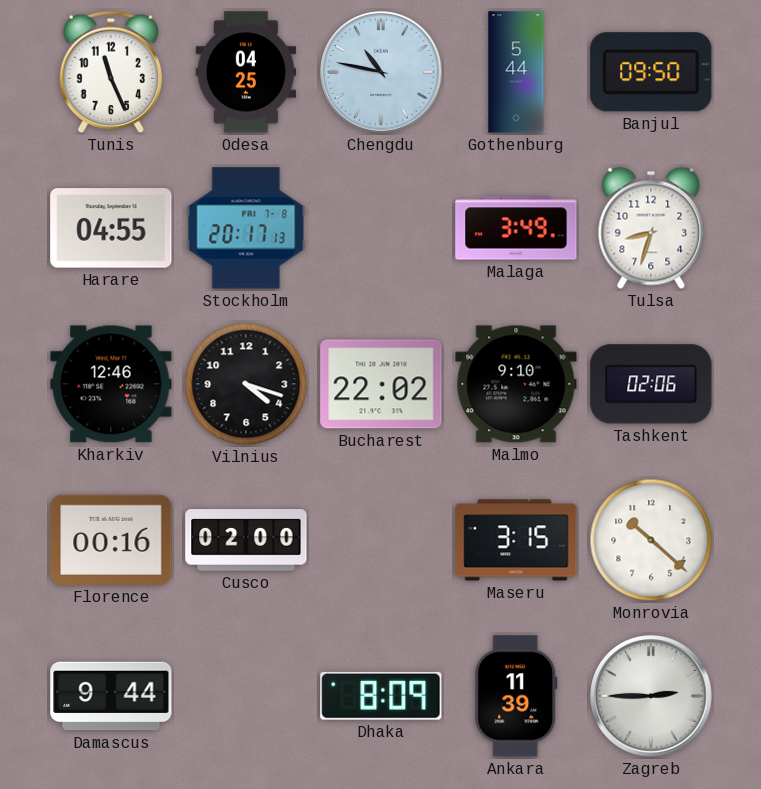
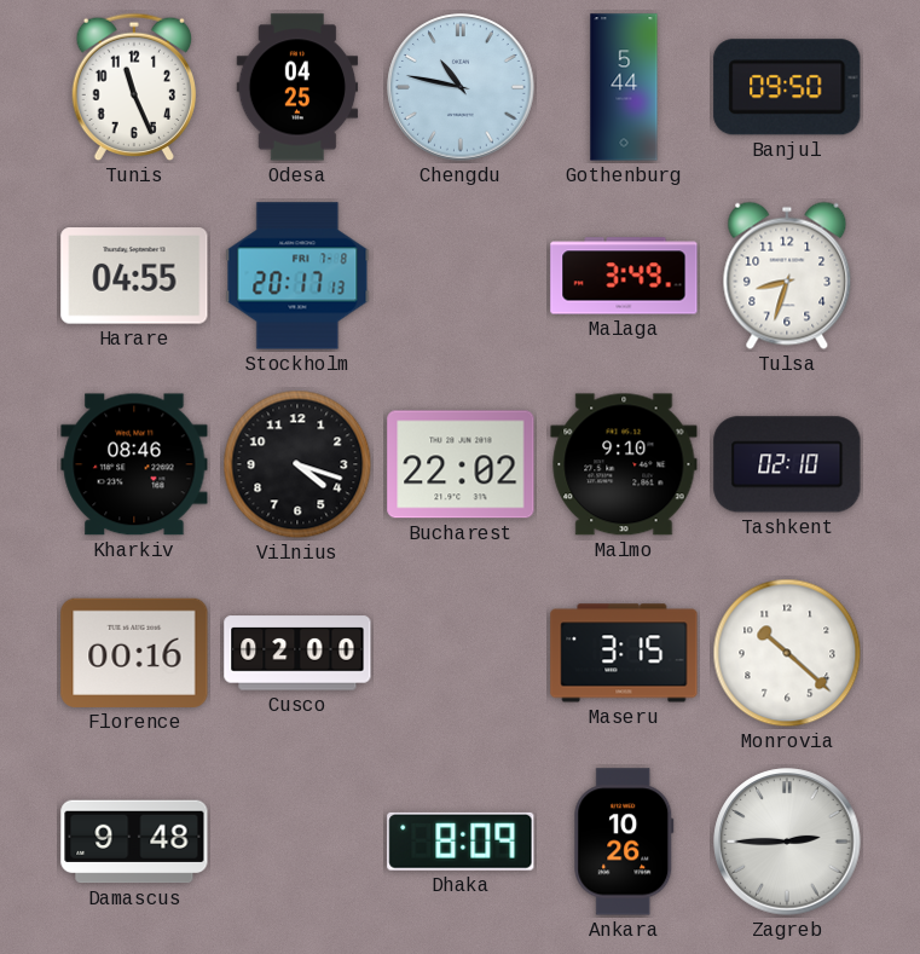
Kharkiv: 12:46 -> 08:46
Tashkent: 02:06 -> 02:10
Damascus: 9:44 -> 9:48
Ankara: 11:39 -> 10:26
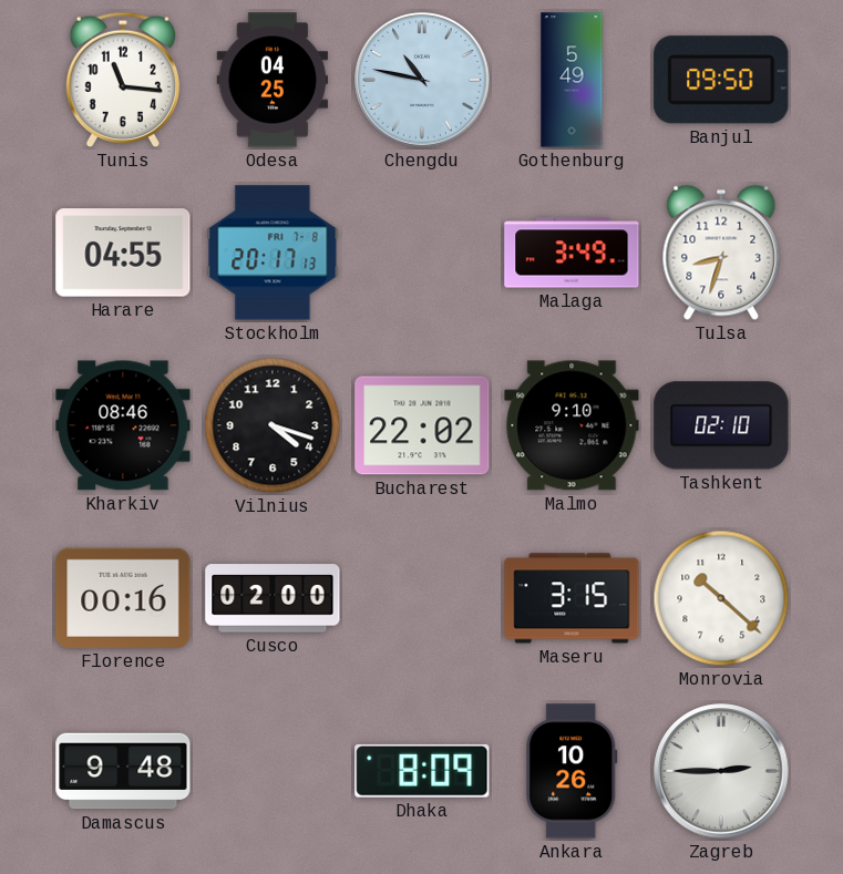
Tunis: 11:26 -> 11:16
Gothenburg: 5:44 -> 5:49
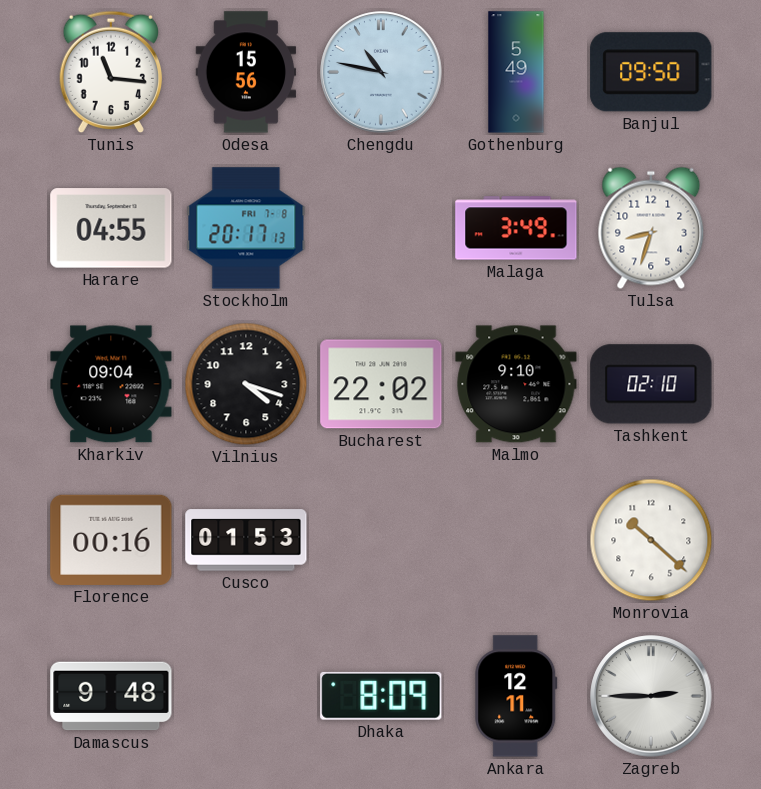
Odesa: 04:25 -> 15:56
Kharkiv: 08:46 -> 09:04
Cusco: 02:00 -> 01:53
Maseru: 3:15 -> none
Ankara: 10:26 -> 12:11
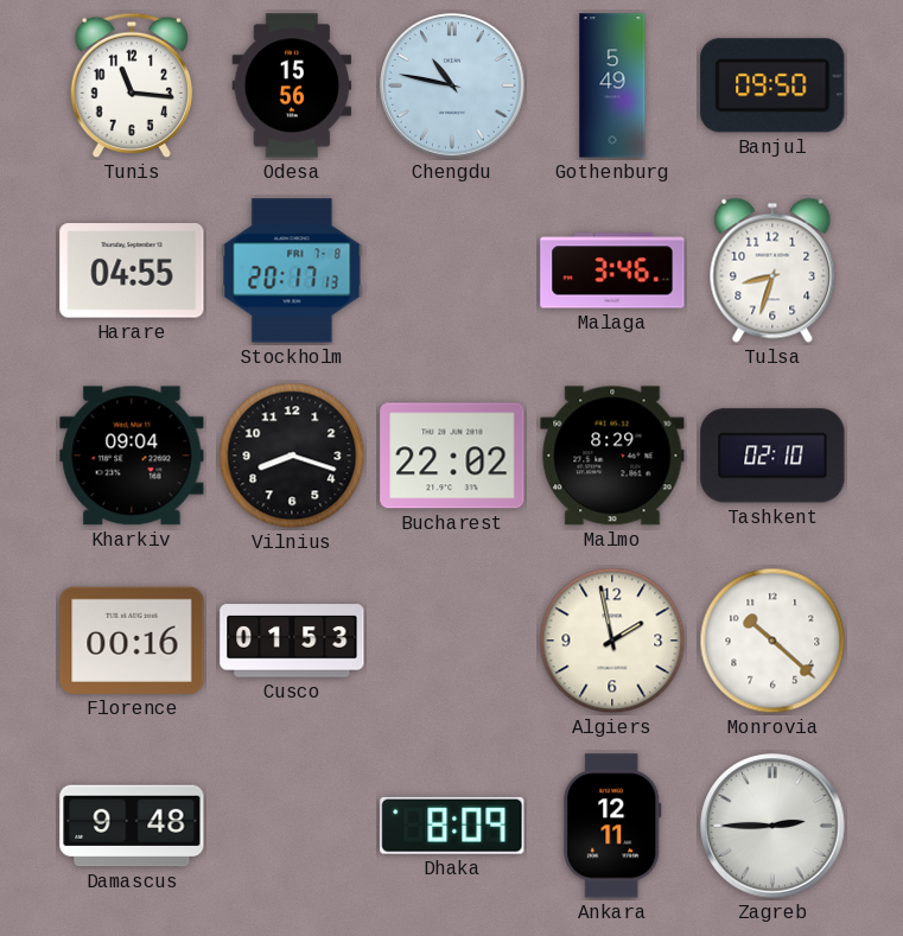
Malaga: 3:49 -> 3:46
Vilnius: 4:18 -> 8:18
Malmo: 9:10 -> 8:29
Algiers: none -> 1:58
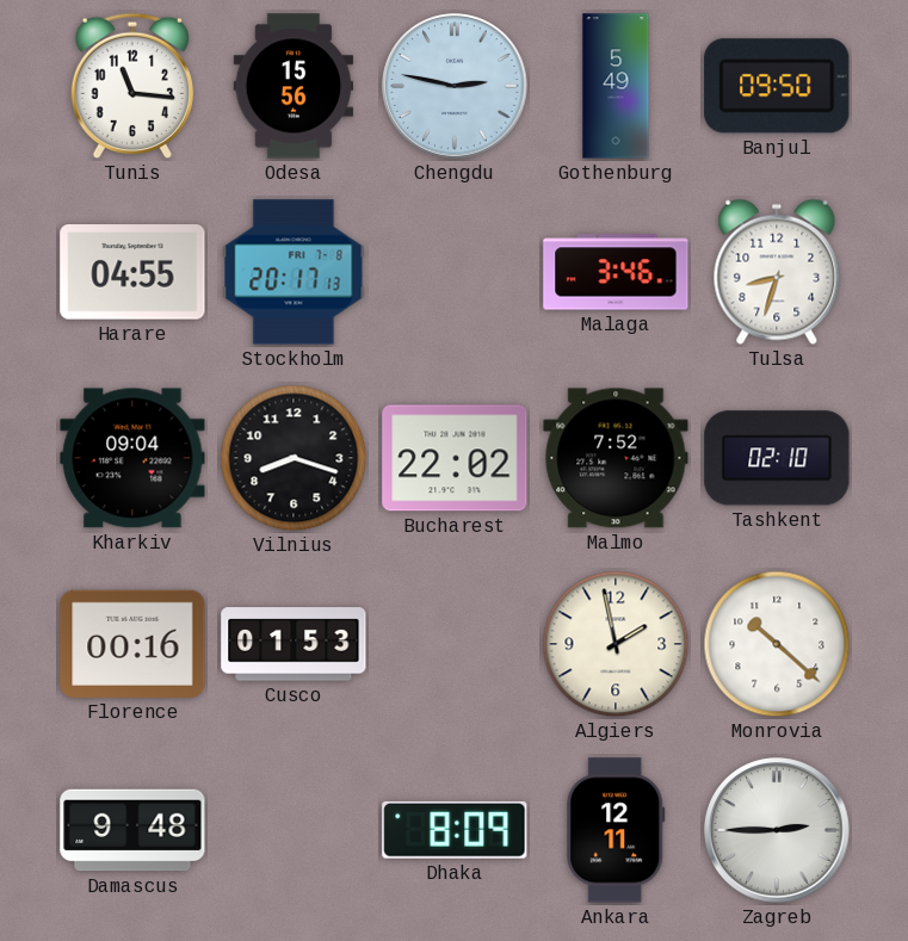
Chengdu: 10:47 -> 2:47
Malmo: 8:29 -> 7:52
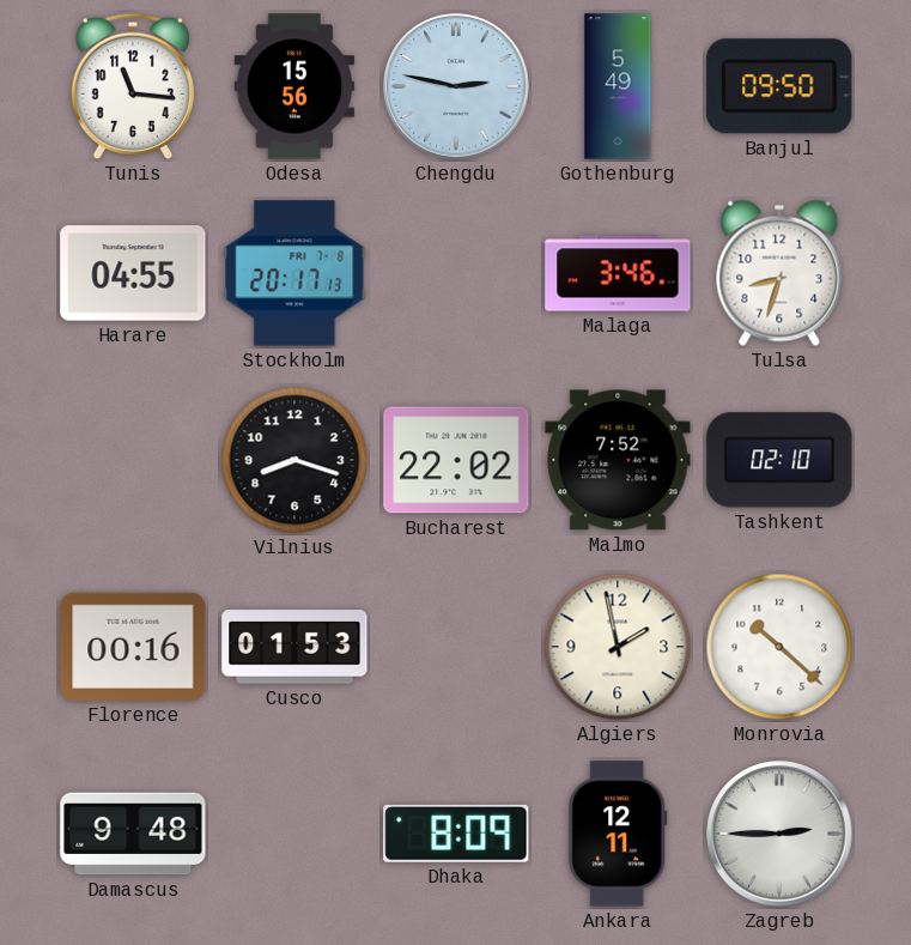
Kharkiv: 09:04 -> none
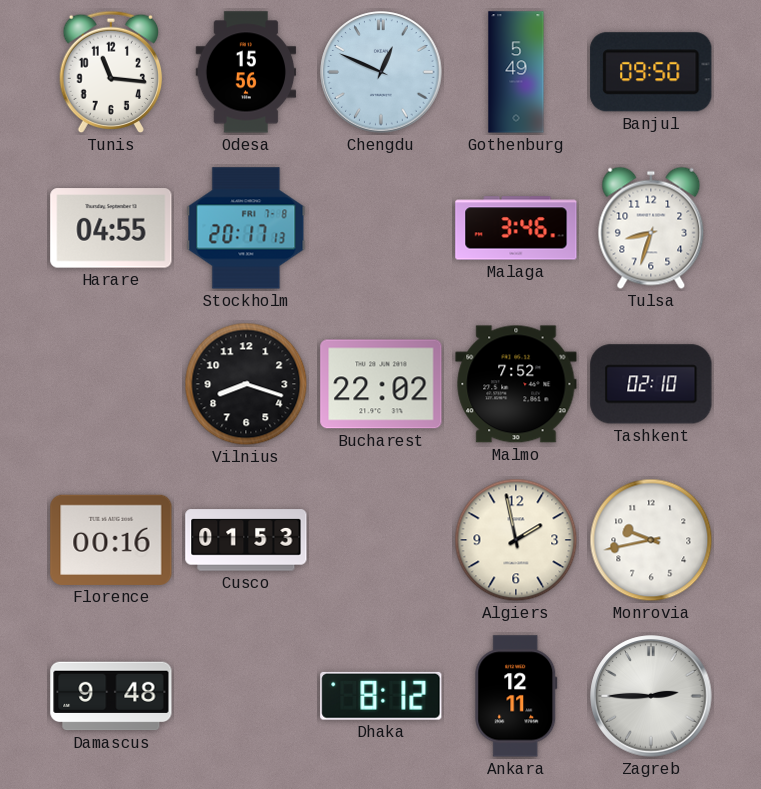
Chengdu: 2:47 -> 12:49
Monrovia: 10:22 -> 9:43
Dhaka: 8:09 -> 8:12
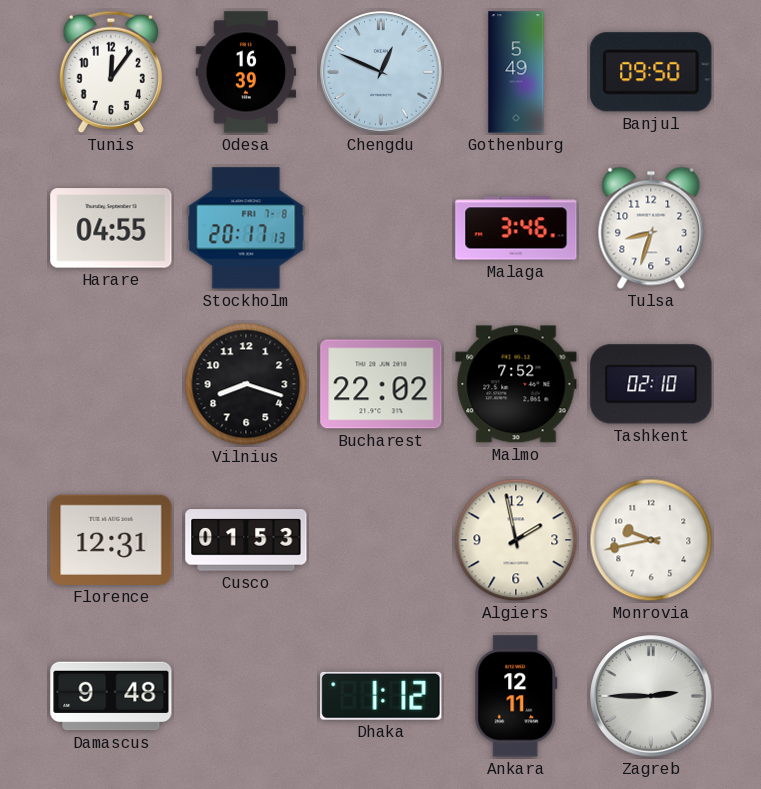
Tunis: 11:16 -> 12:06
Odesa: 15:56 -> 16:39
Florence: 00:16 -> 12:31
Dhaka: 8:12 -> 1:12
